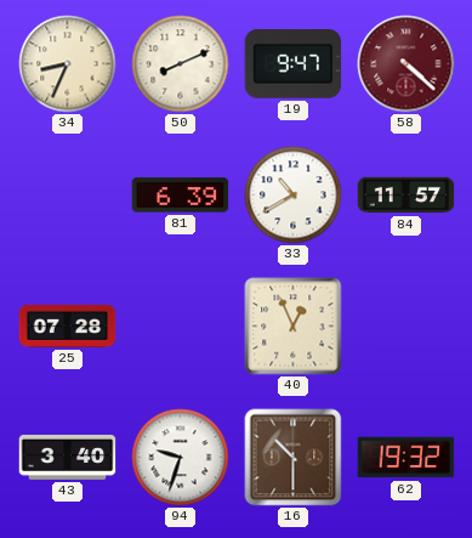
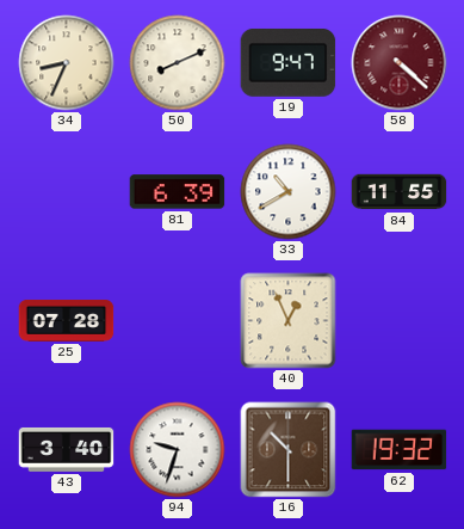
84: 11:57 -> 11:55
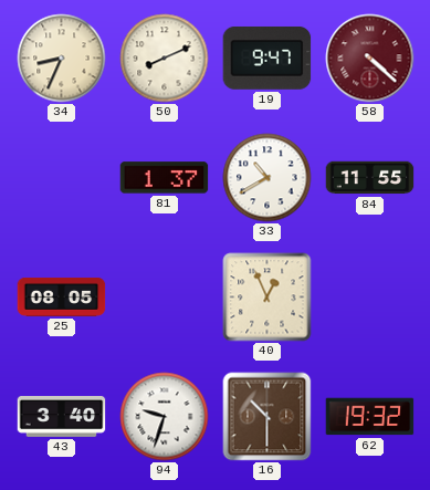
81: 6:39 -> 1:37
25: 07:28 -> 08:05
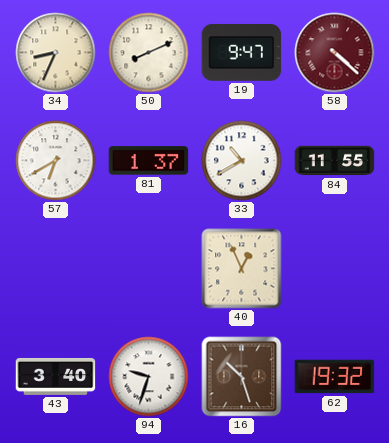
57: none -> 6:40
25: 08:05 -> none
16: 10:30 -> 10:27
